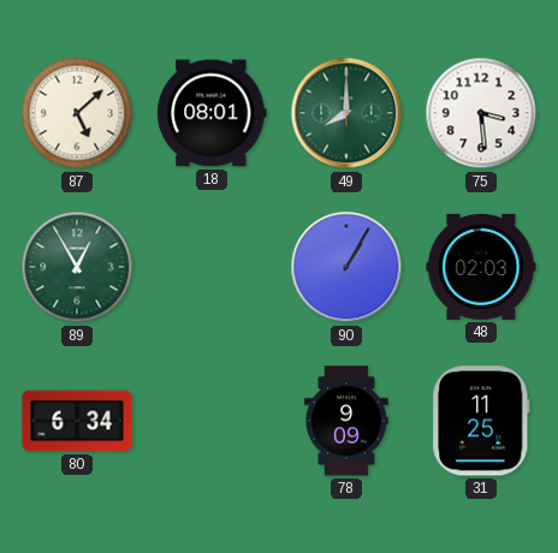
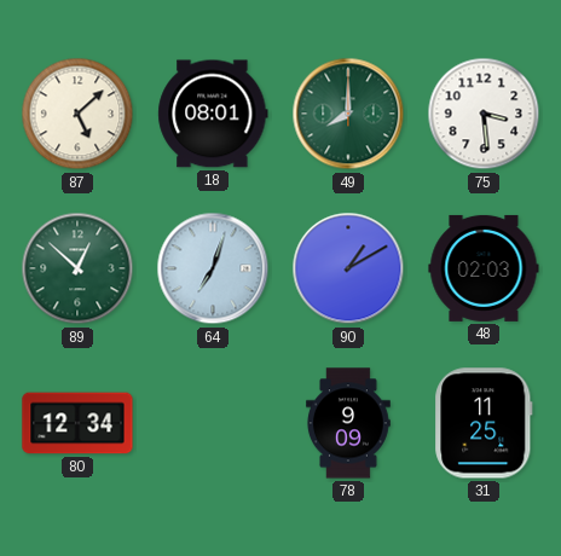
89: 12:55 -> 12:52
64: none -> 7:03
90: 1:05 -> 1:10
80: 6:34 -> 12:34
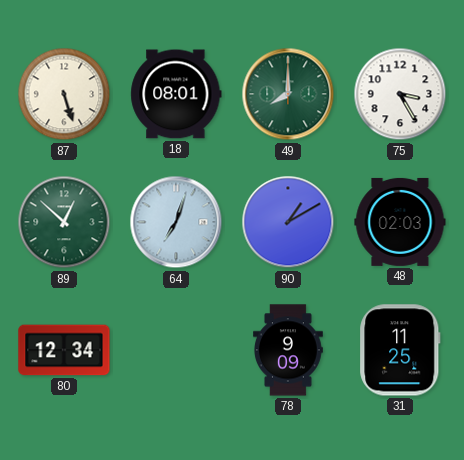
87: 5:08 -> 5:27
75: 3:29 -> 3:25
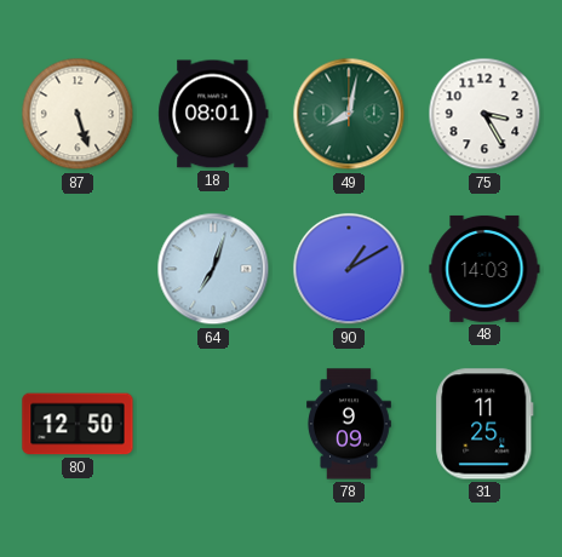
49: 8:00 -> 8:02
89: 12:52 -> none
48: 02:03 -> 14:03
80: 12:34 -> 12:50
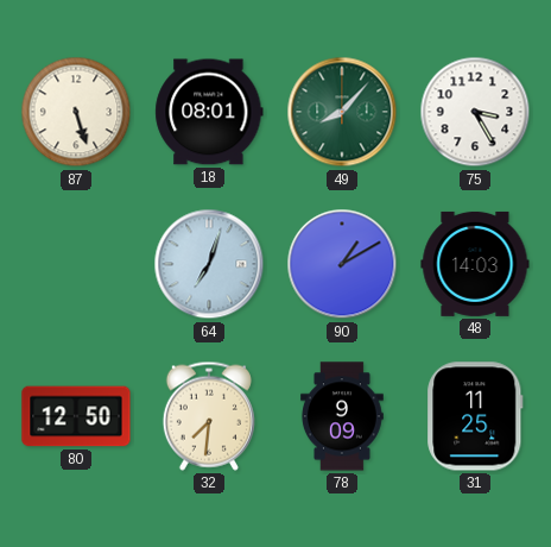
49: 8:02 -> 8:07
32: none -> 7:31
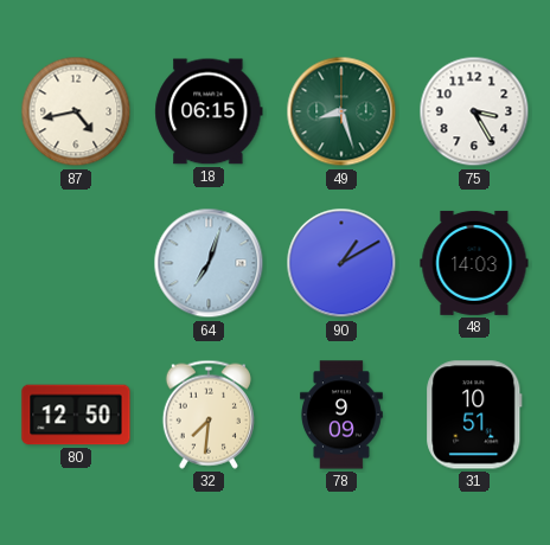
87: 5:27 -> 4:43
18: 08:01 -> 06:15
49: 8:07 -> 8:27
31: 11:25 -> 10:51
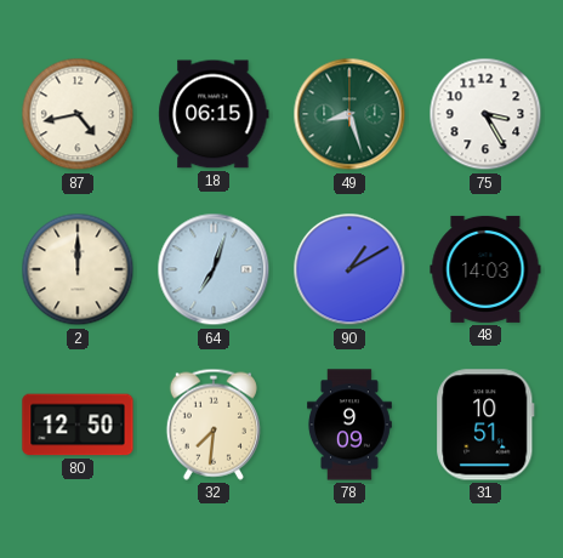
2: none -> 12:00
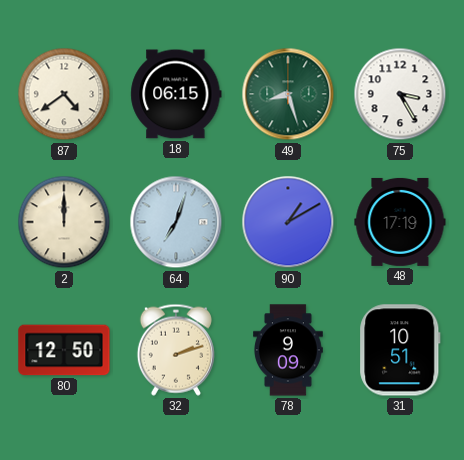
87: 4:43 -> 4:39
48: 14:03 -> 17:19
32: 7:31 -> 2:12
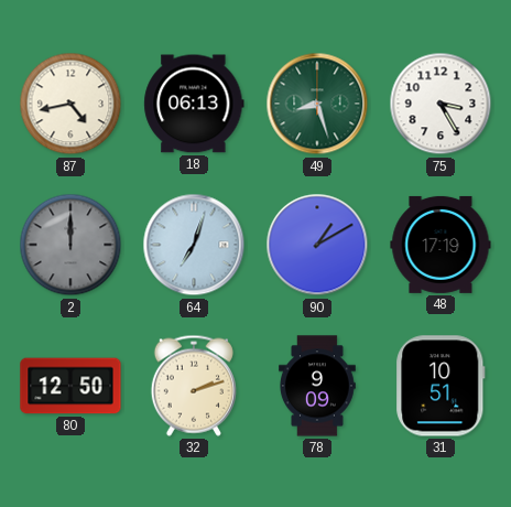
87: 4:39 -> 4:43
18: 06:15 -> 06:13
2 dial: cream -> grey
